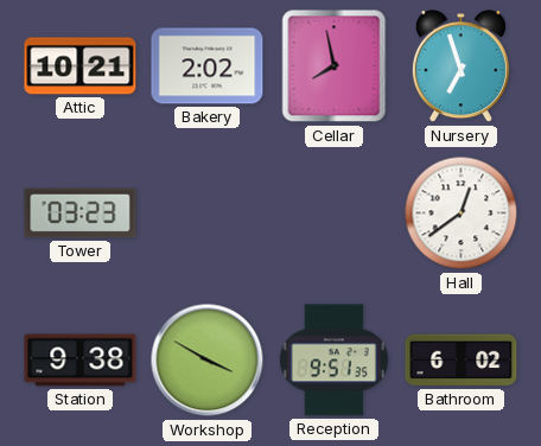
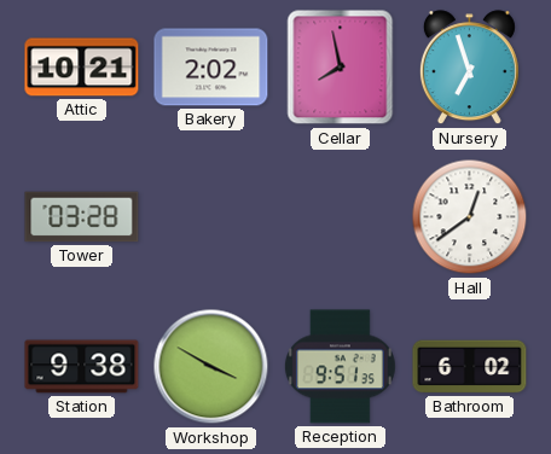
Tower: 03:23 -> 03:28
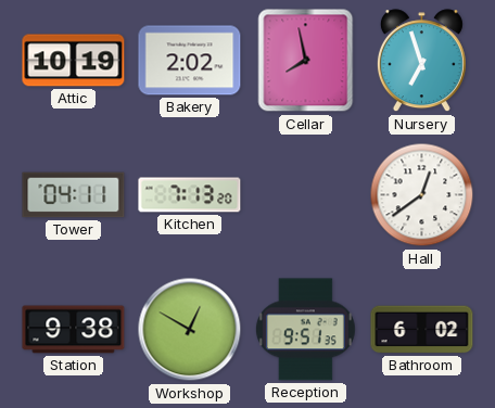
Attic: 10:21 -> 10:19
Tower: 03:28 -> 04:11
Kitchen: none -> 7:13
Workshop: 3:50 -> 12:50
